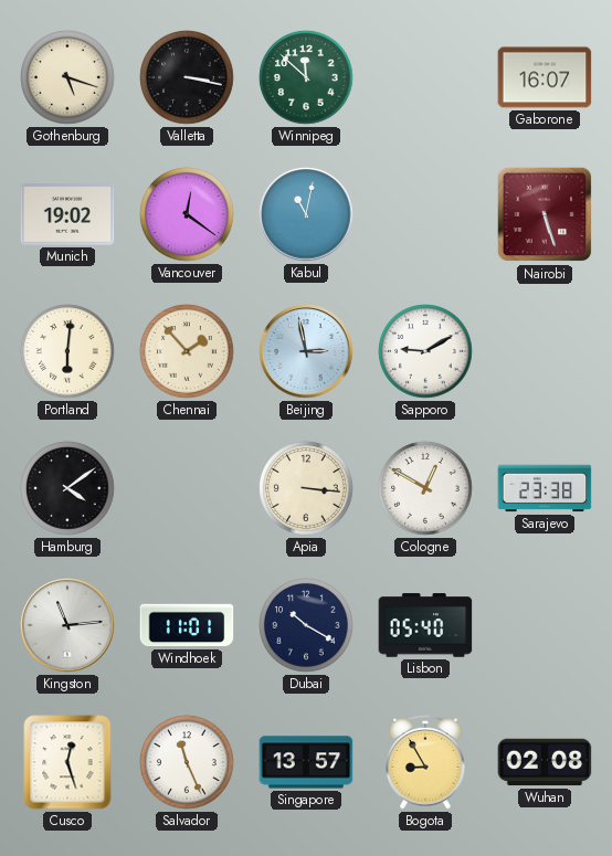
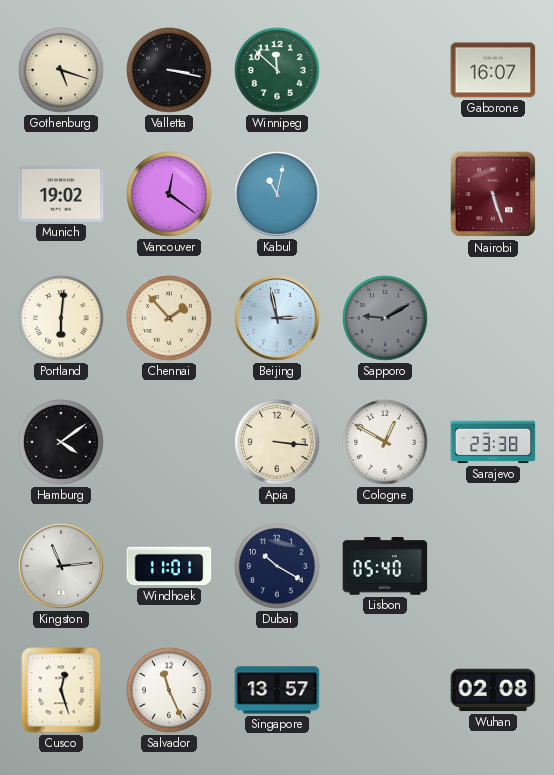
Sapporo dial: white -> grey
Bogota: 8:55 -> none
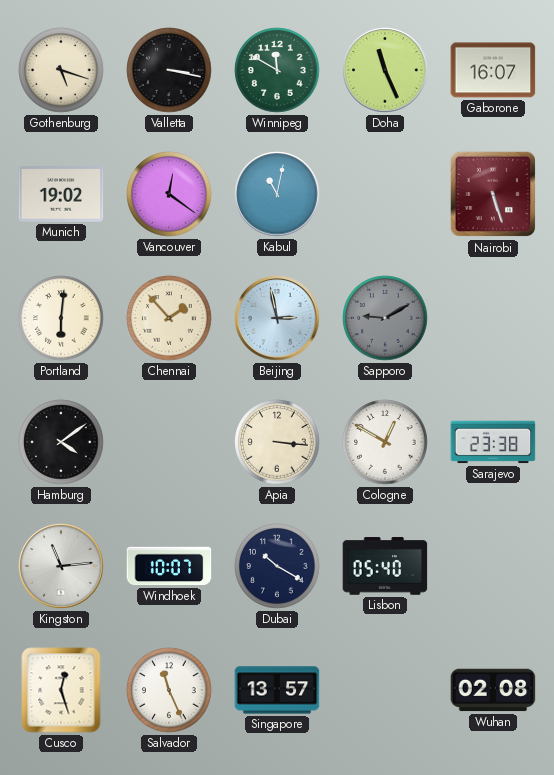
Winnipeg: 11:52 -> 11:50
Doha: none -> 11:26
Windhoek: 11:01 -> 10:07
